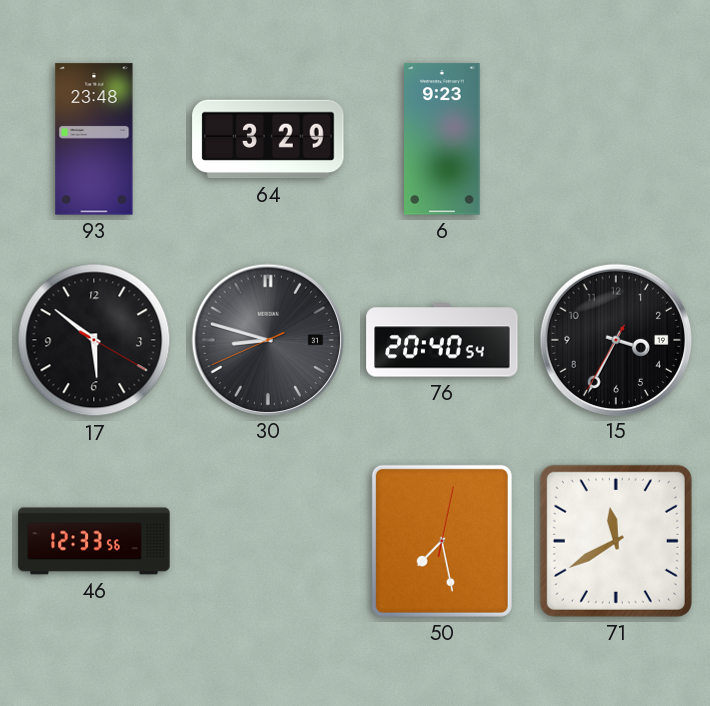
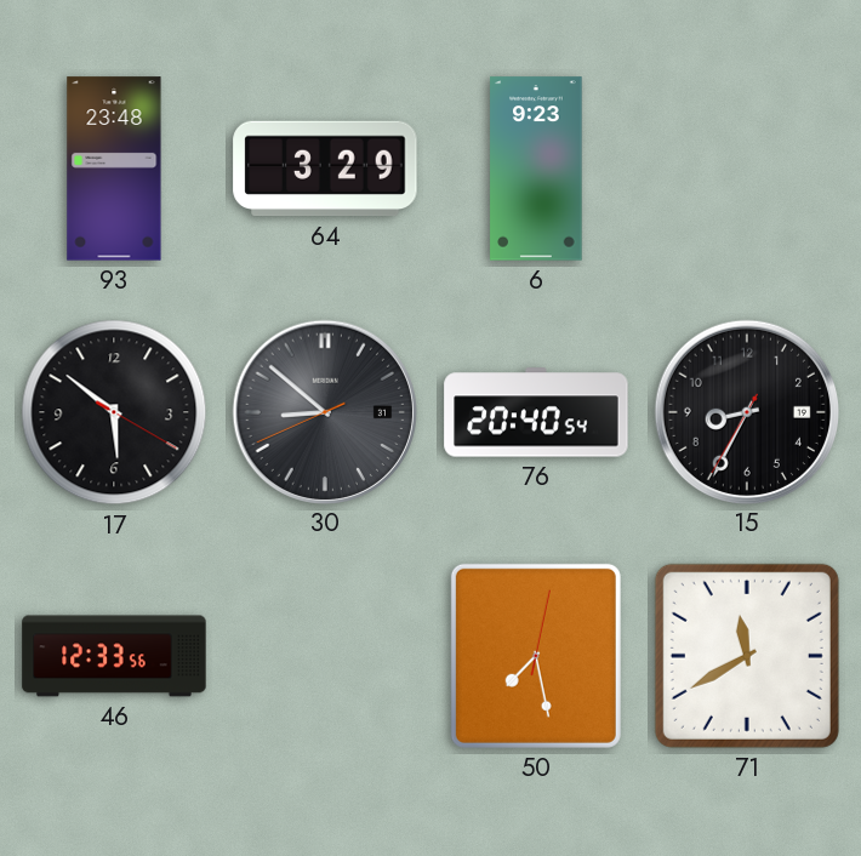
30: 8:47 -> 8:51
15: 3:34 -> 8:34
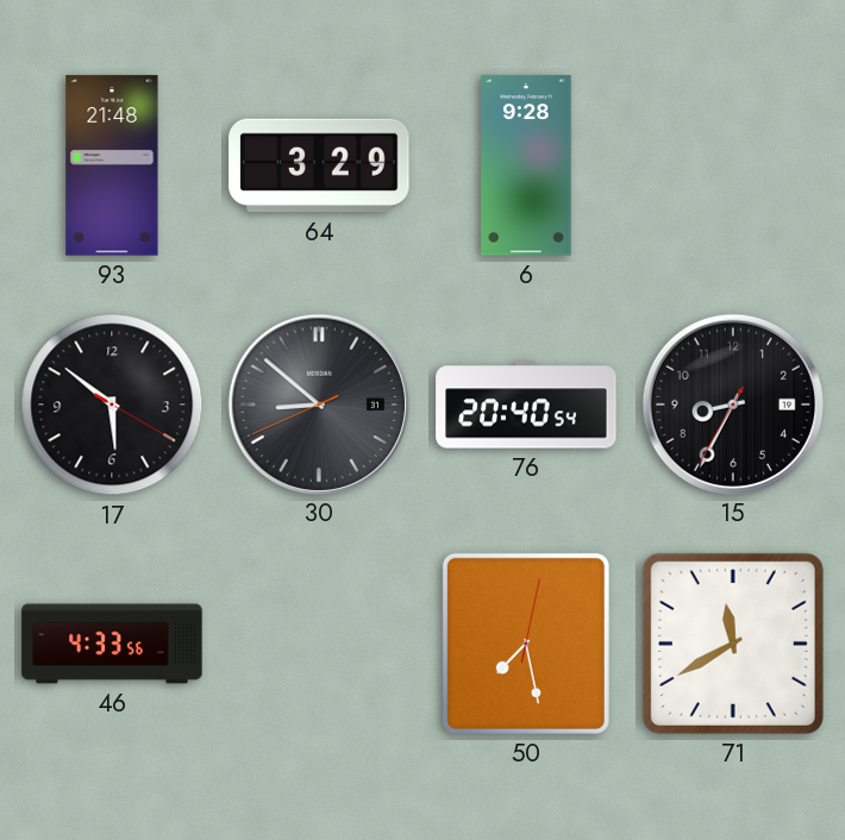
93: 23:48 -> 21:48
6: 9:23 -> 9:28
46: 12:33 -> 4:33
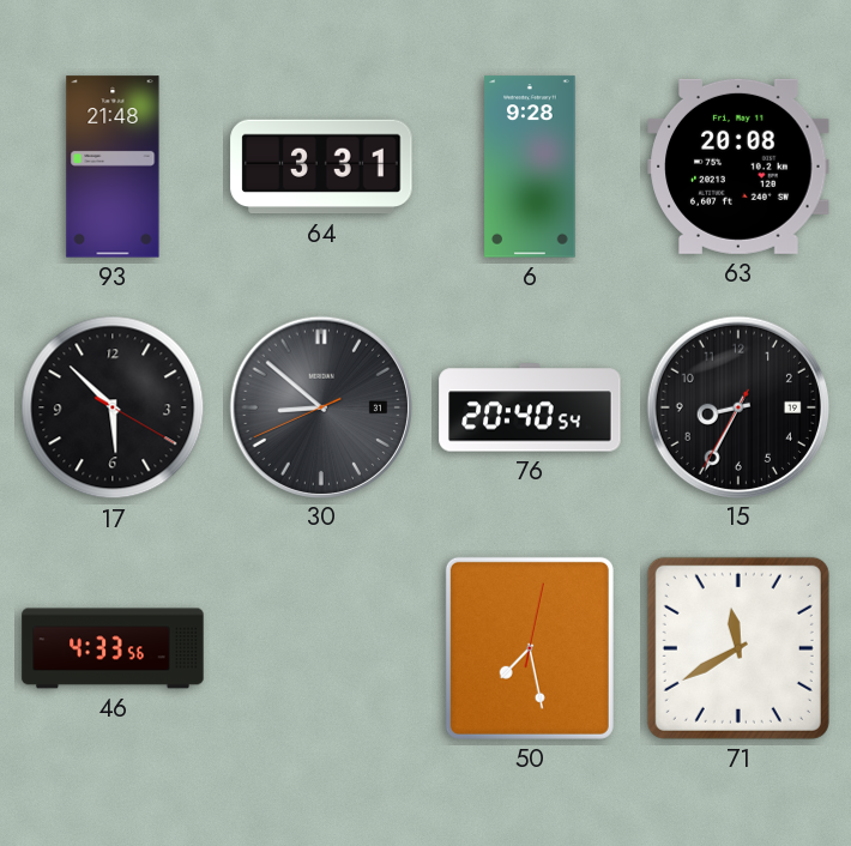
64: 3:29 -> 3:31
63: none -> 20:08
17: 5:51 -> 5:52
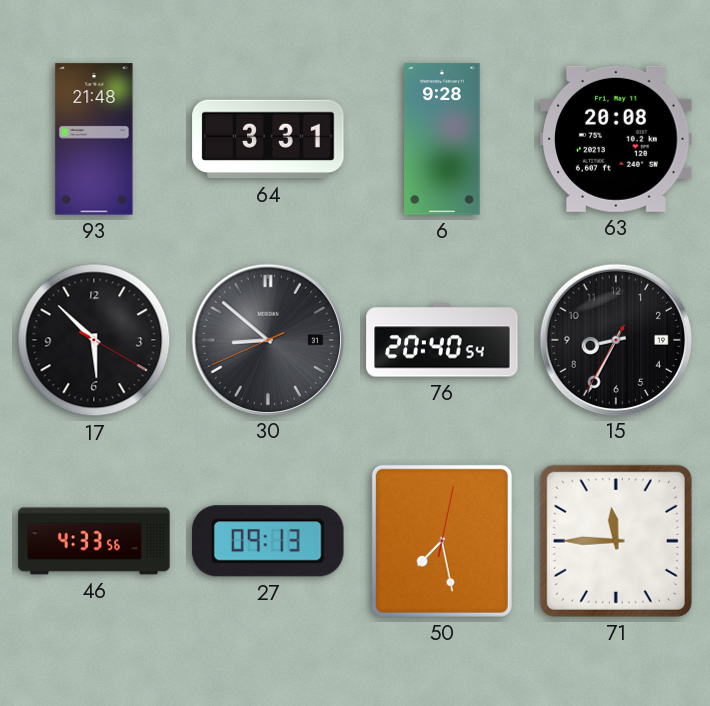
27: none -> 09:13
71: 11:40 -> 11:45
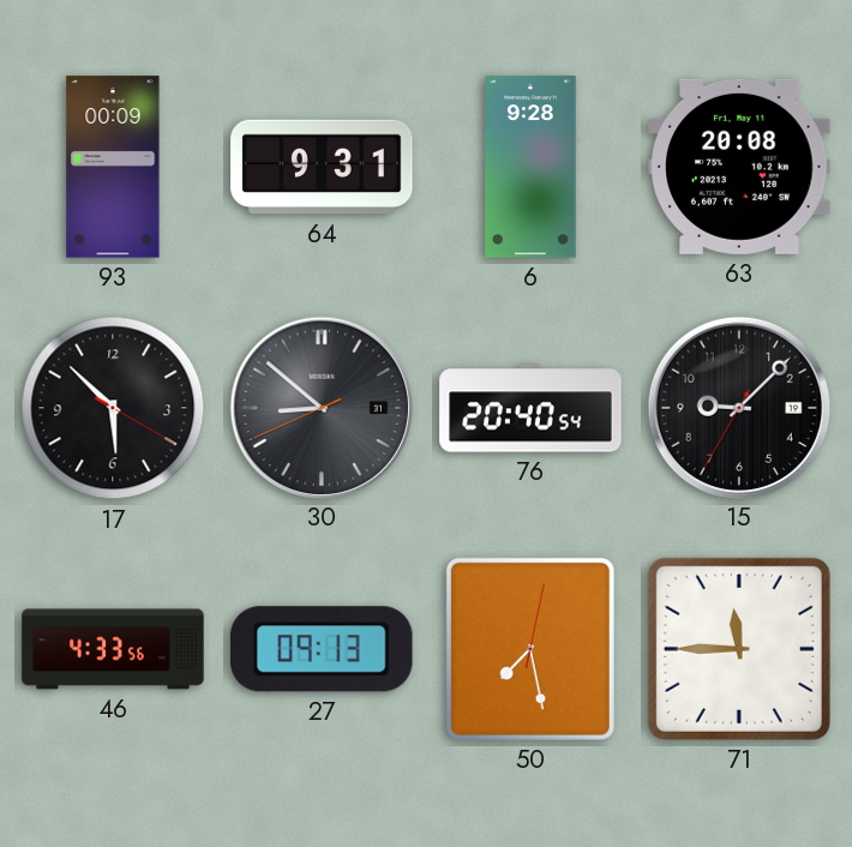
93: 21:48 -> 00:09
64: 3:31 -> 9:31
15: 8:34 -> 9:07
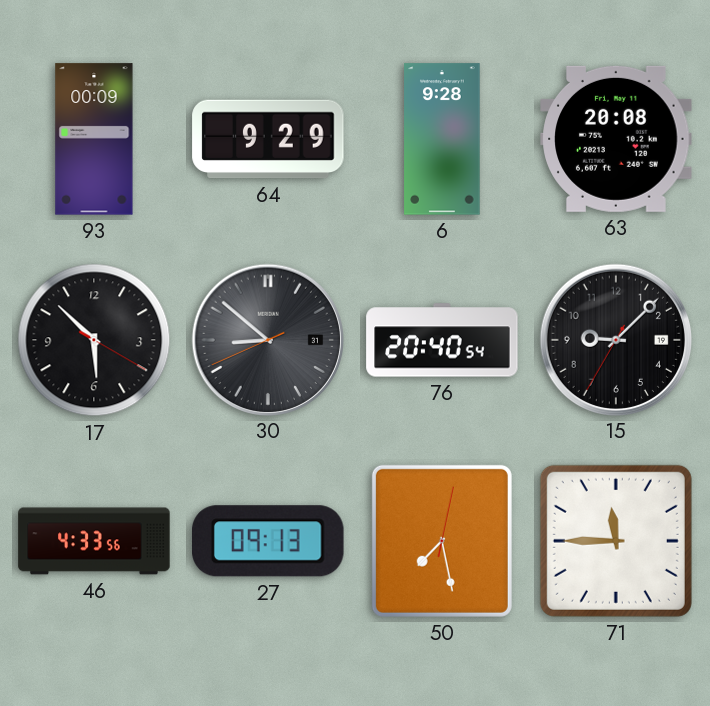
64: 9:31 -> 9:29
